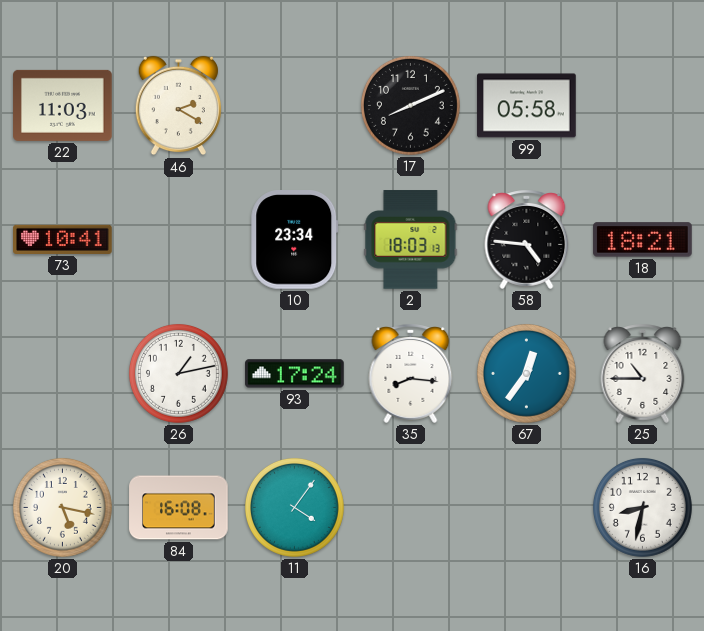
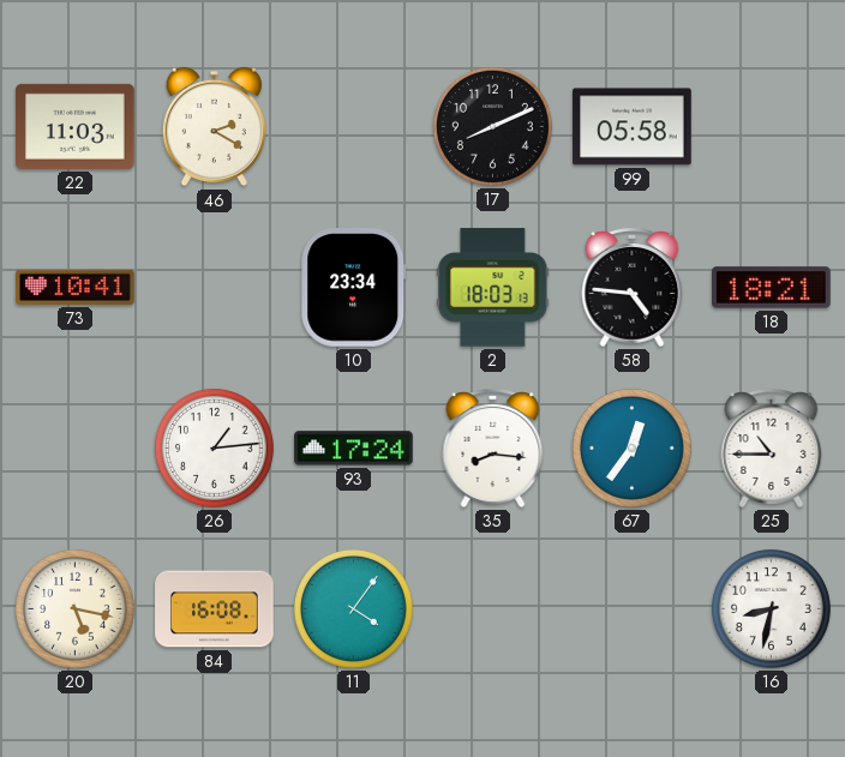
26: 1:13 -> 1:14
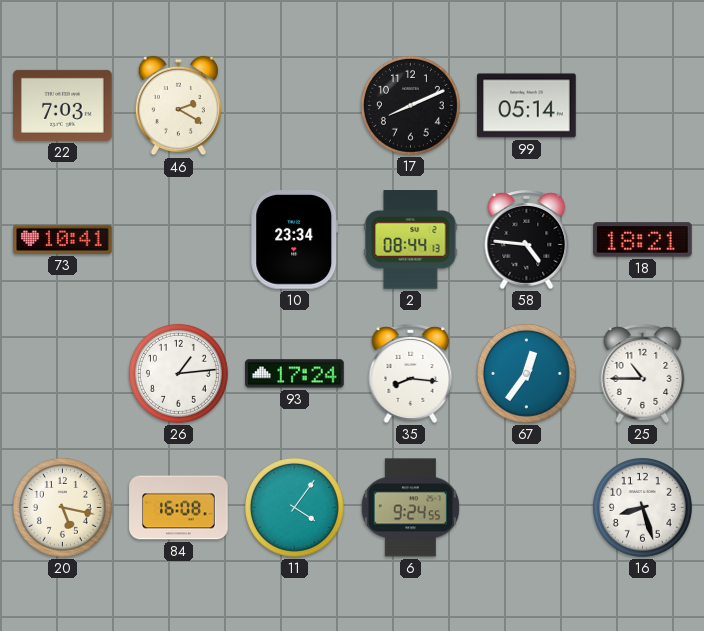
22: 11:03 -> 7:03
99: 05:58 -> 05:14
2: 18:03 -> 08:44
6: none -> 9:24
16: 8:32 -> 8:27
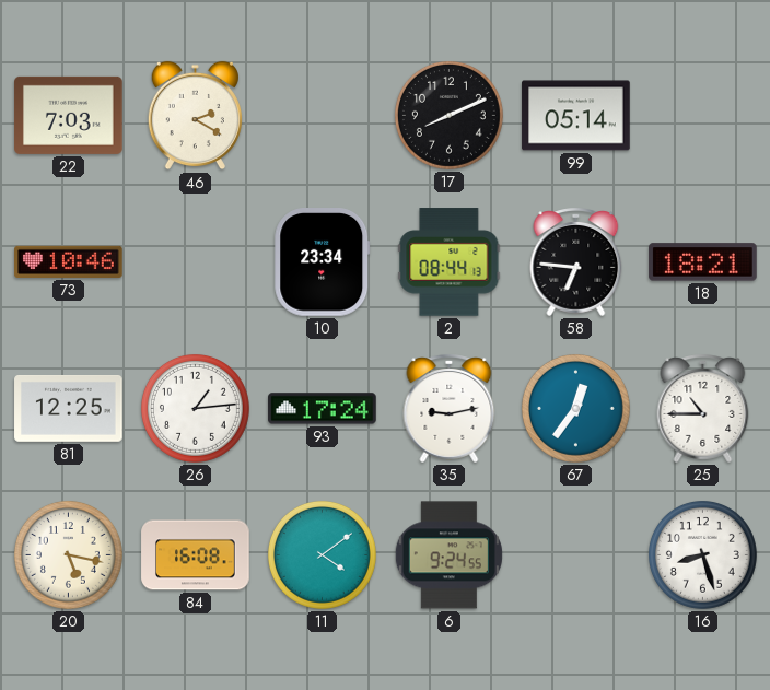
73: 10:41 -> 10:46
58: 4:46 -> 6:46
81: none -> 12:25
35: 8:16 -> 9:13
11: 4:06 -> 4:09
